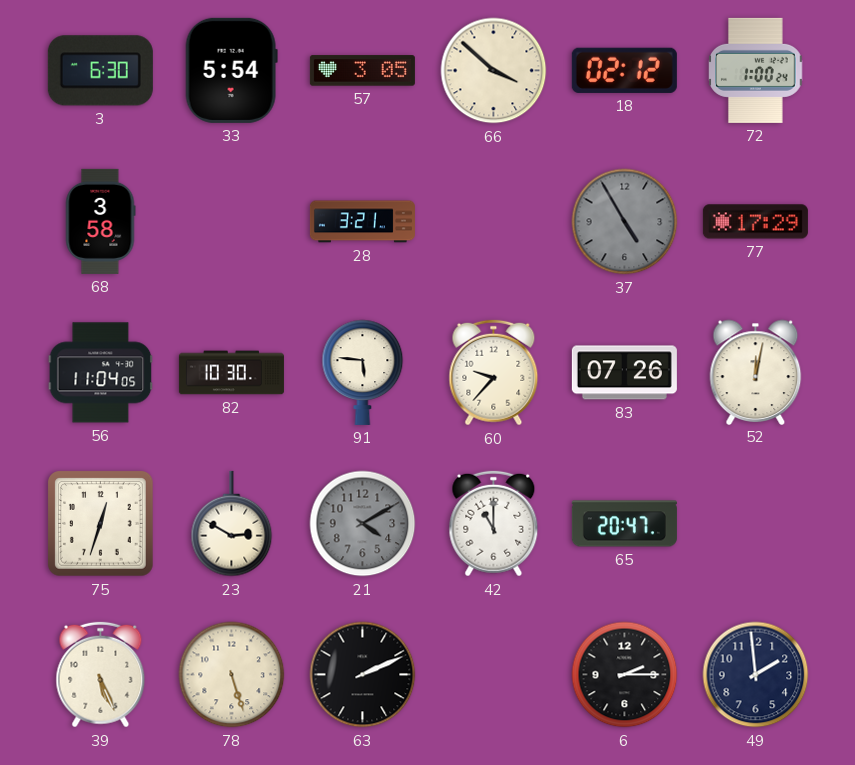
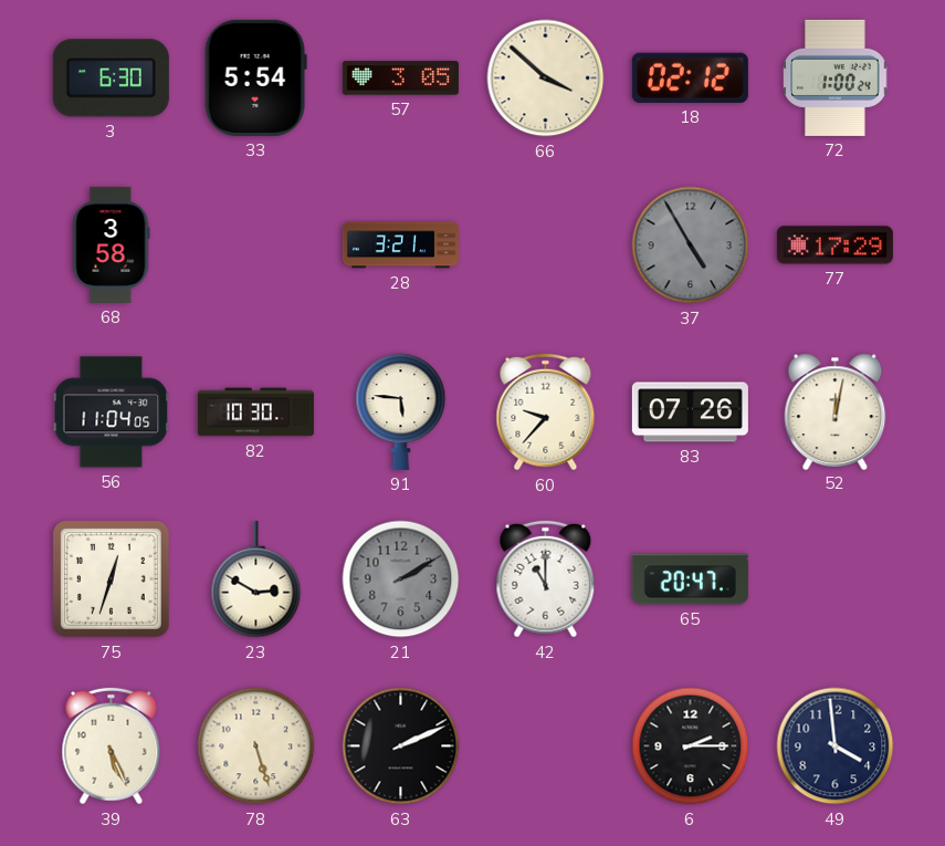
21: 4:10 -> 2:10
49: 1:59 -> 3:59
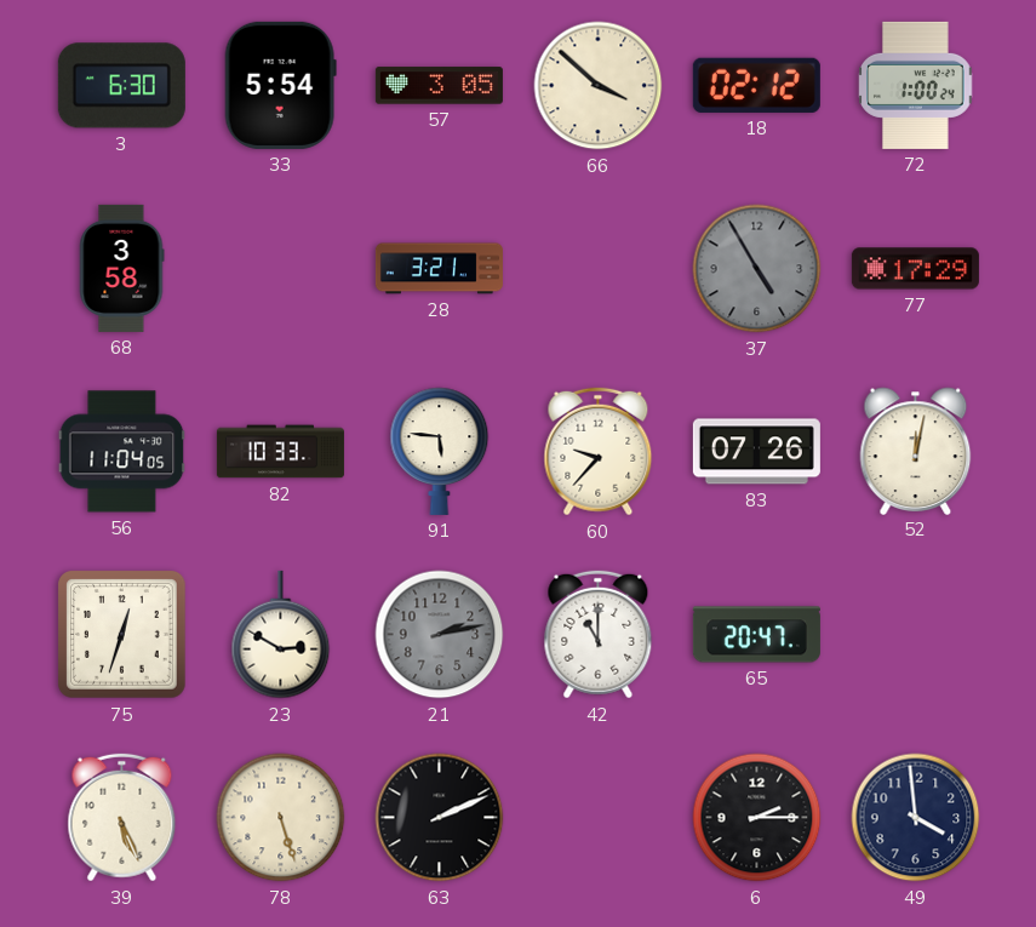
82: 10:30 -> 10:33
21: 2:10 -> 2:13
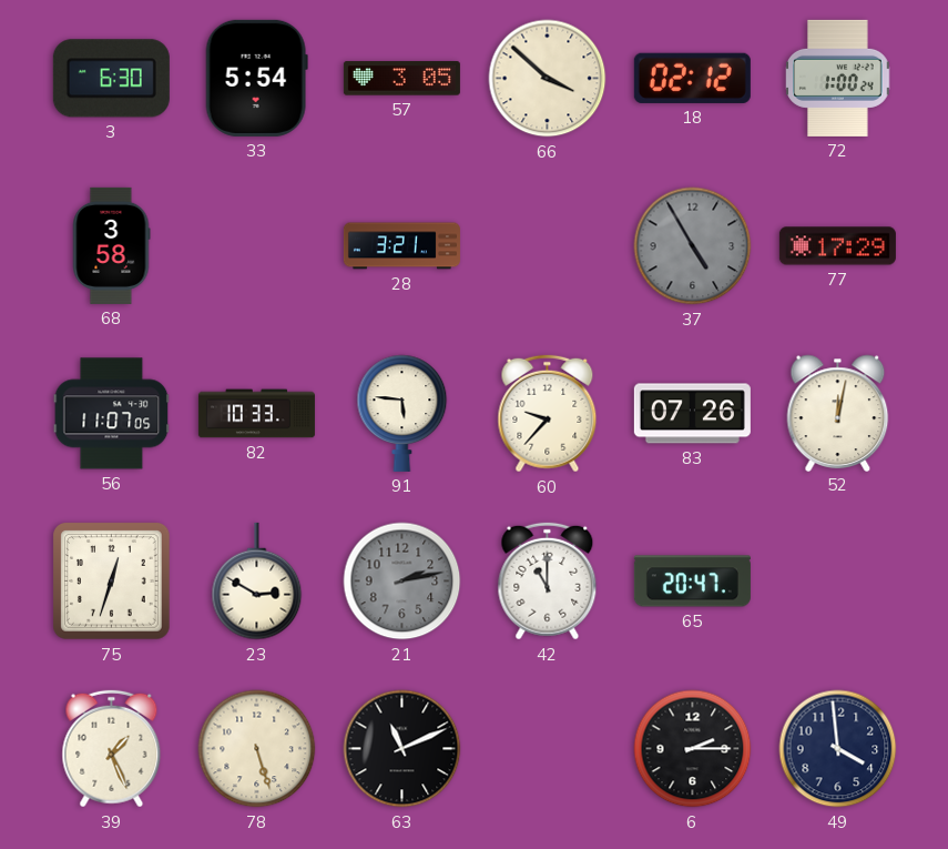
56: 11:04 -> 11:07
39: 5:26 -> 1:26
63: 2:11 -> 11:11
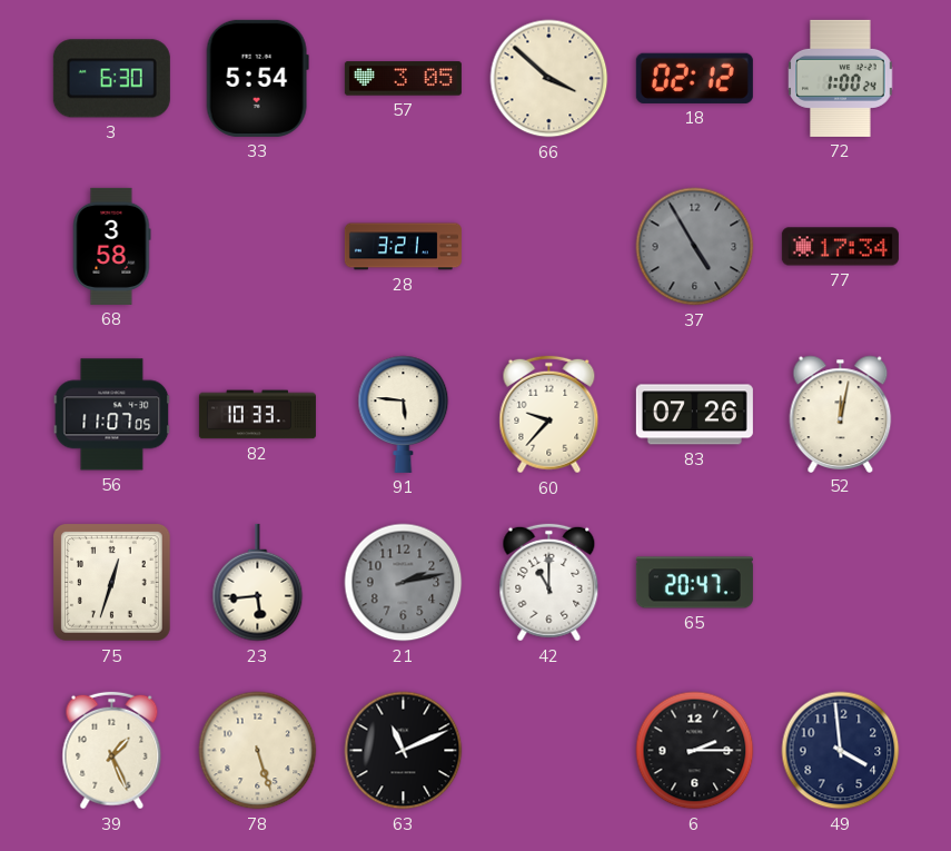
77: 17:29 -> 17:34
23: 2:50 -> 5:44
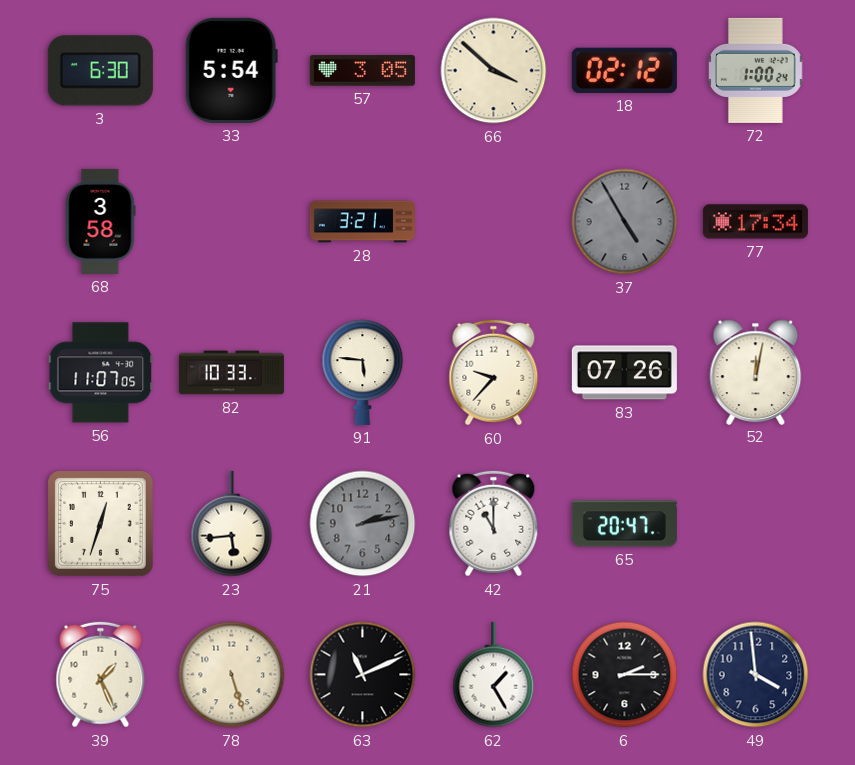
62: none -> 1:25
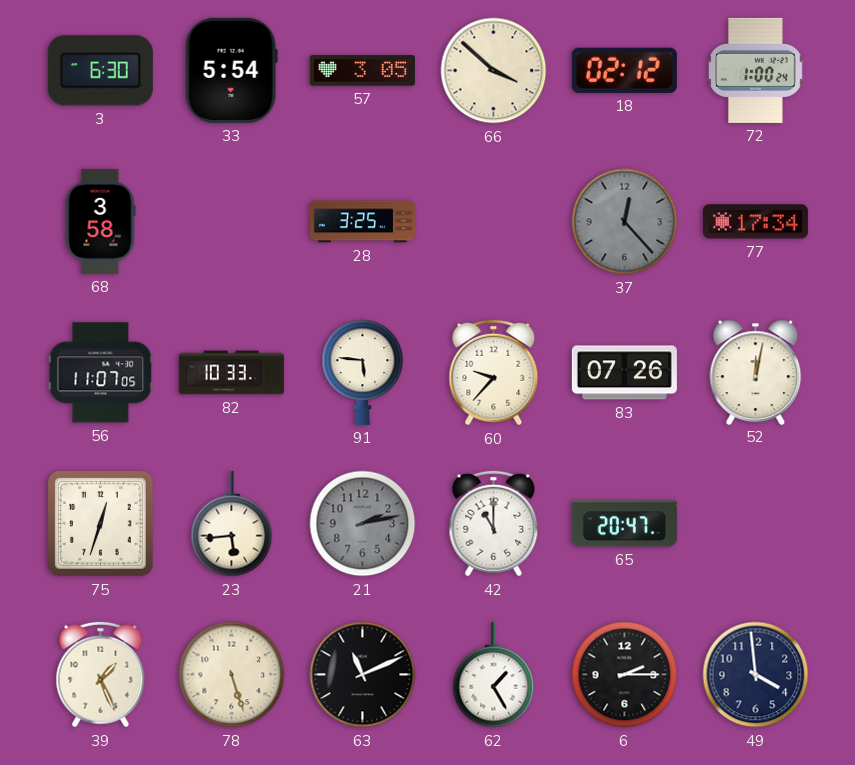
28: 3:21 -> 3:25
37: 4:55 -> 12:23
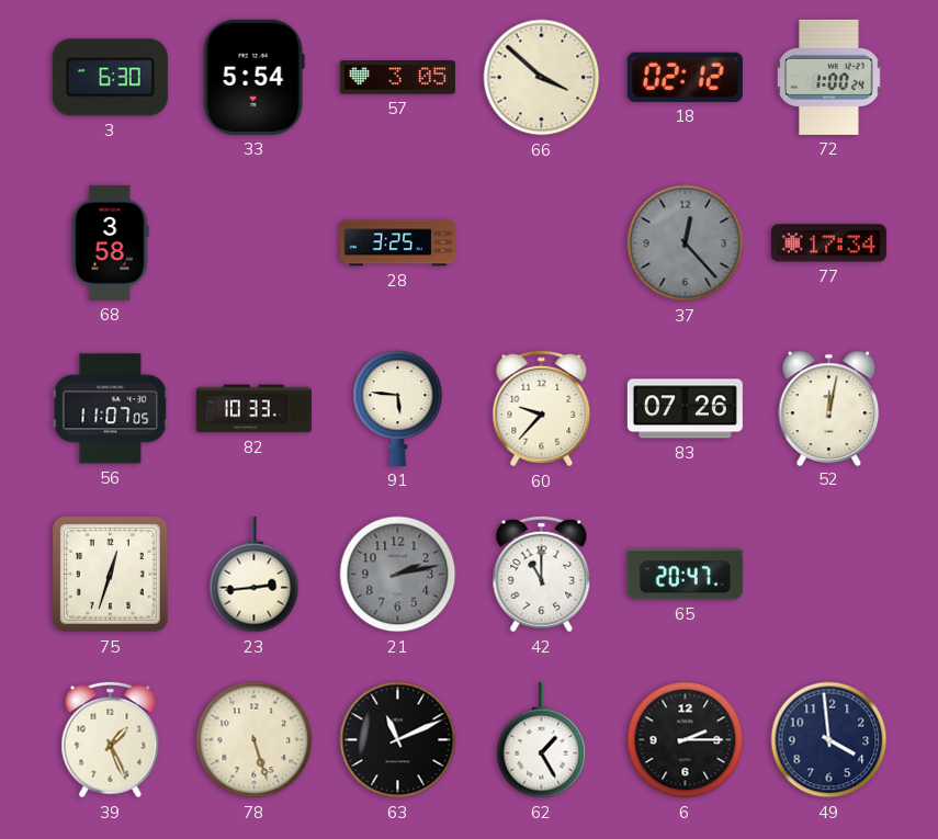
23: 5:44 -> 2:44
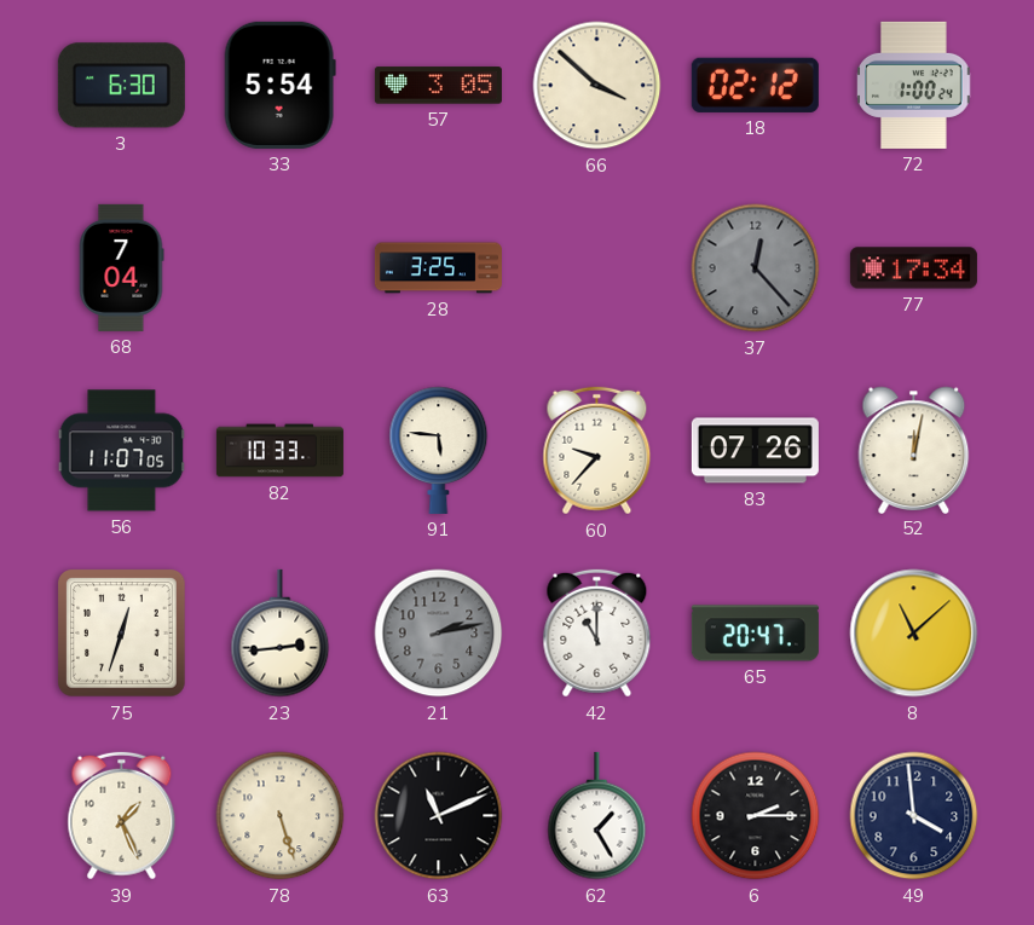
68: 3:58 -> 7:04
8: none -> 11:08
